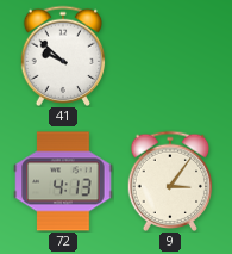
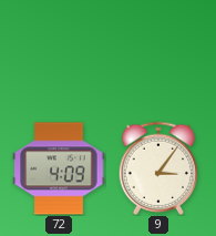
41: 9:52 -> none
72: 4:13 -> 4:09
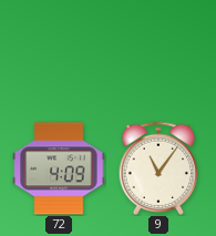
9: 3:06 -> 11:06
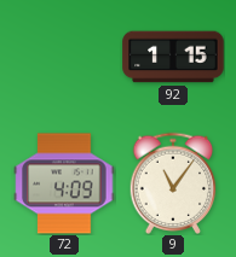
92: none -> 1:15
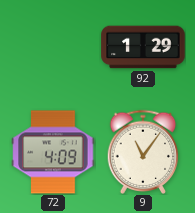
92: 1:15 -> 1:29
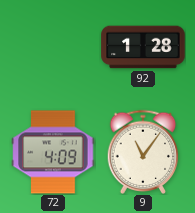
92: 1:29 -> 1:28
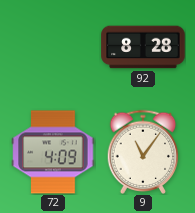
92: 1:28 -> 8:28
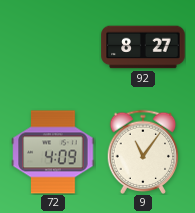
92: 8:28 -> 8:27
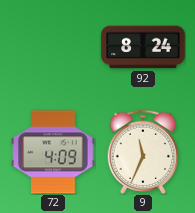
92: 8:27 -> 8:24
9: 11:06 -> 11:34
